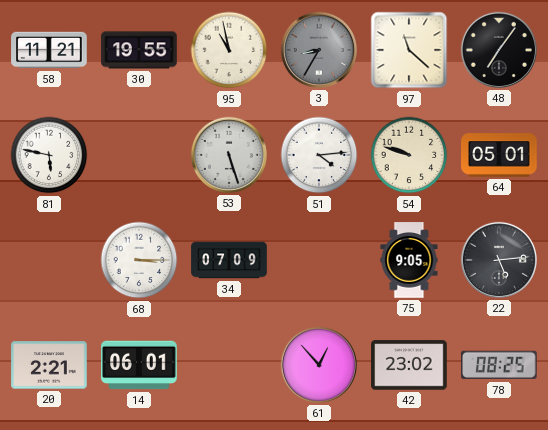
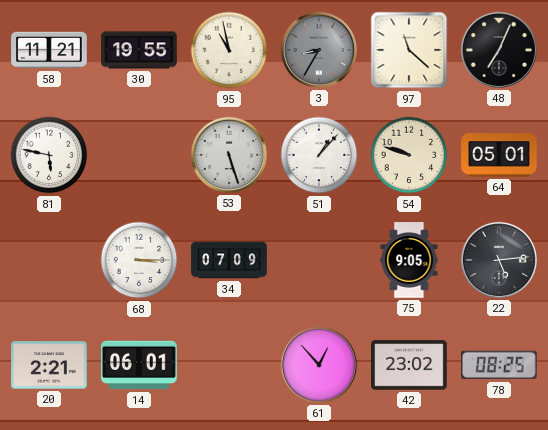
48: 7:06 -> 7:04
51: 4:14 -> 1:07
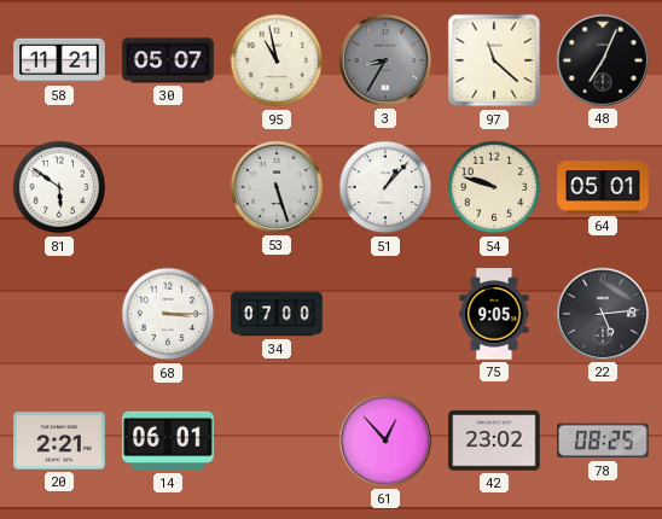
30: 19:55 -> 05:07
81: 5:47 -> 5:51
34: 07:09 -> 07:00
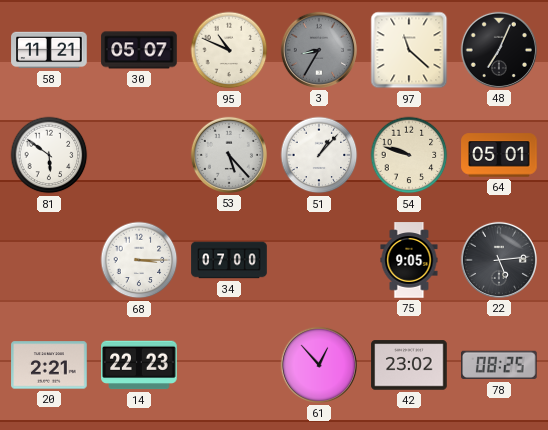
95: 10:58 -> 10:49
53: 5:27 -> 5:23
14: 06:01 -> 22:23
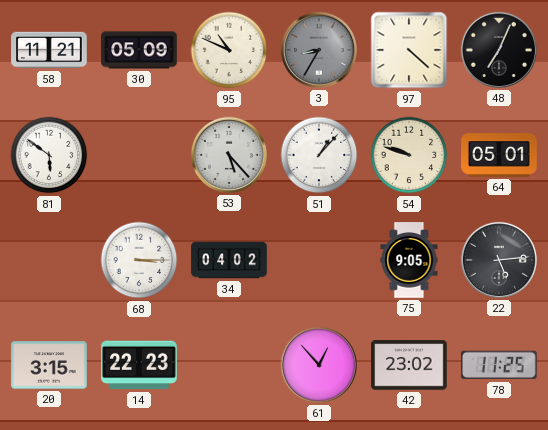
30: 05:07 -> 05:09
97: 11:22 -> 4:22
34: 07:00 -> 04:02
20: 2:21 -> 3:15
78: 08:25 -> 11:25
